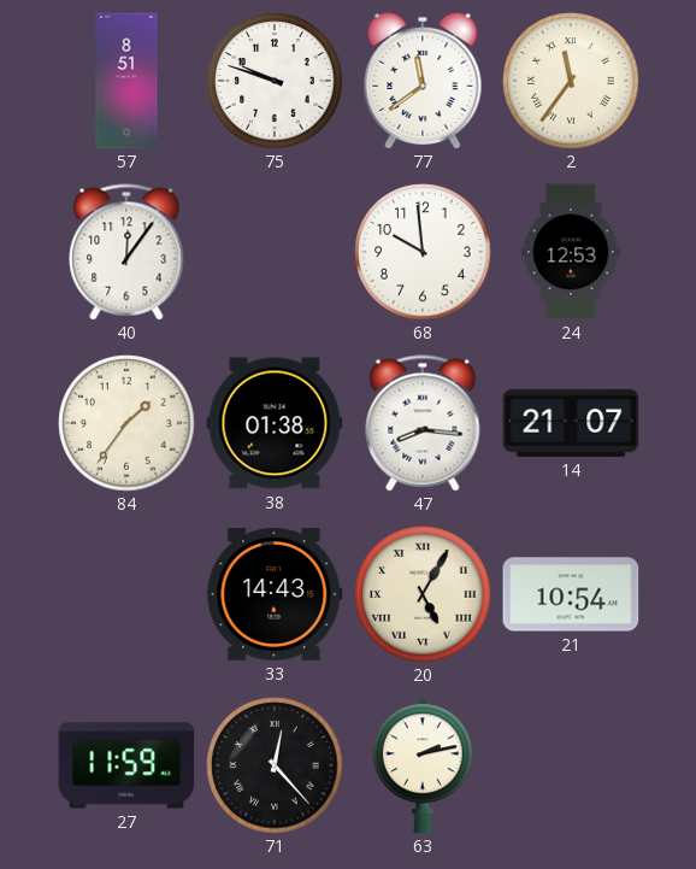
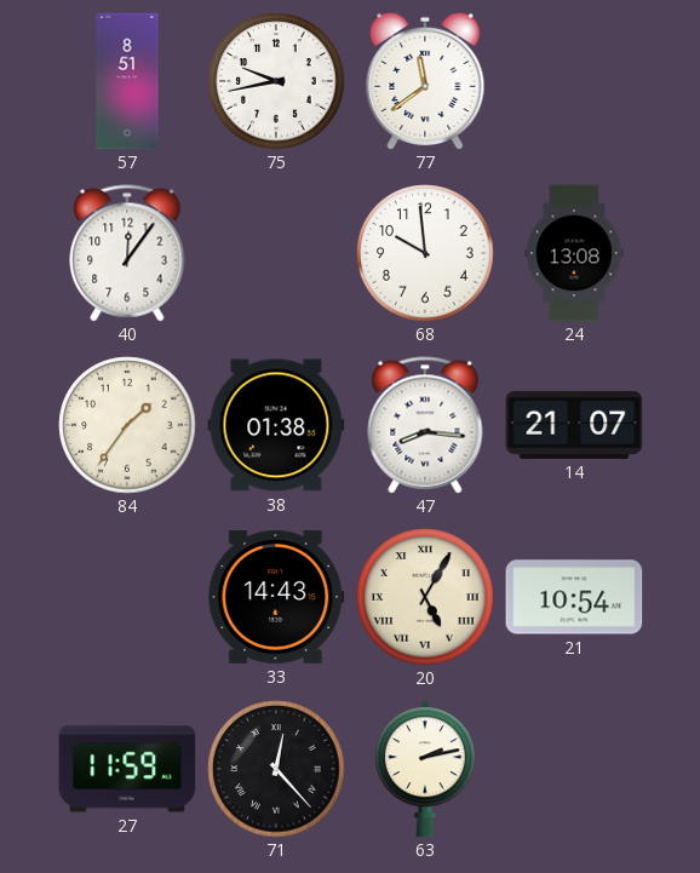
75: 9:48 -> 9:43
2: 11:36 -> none
24: 12:53 -> 13:08
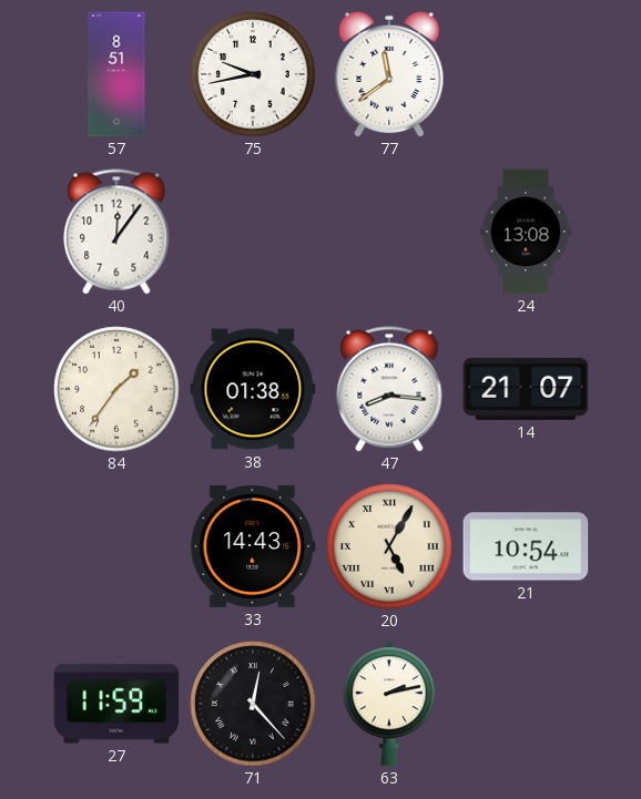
68: 9:59 -> none
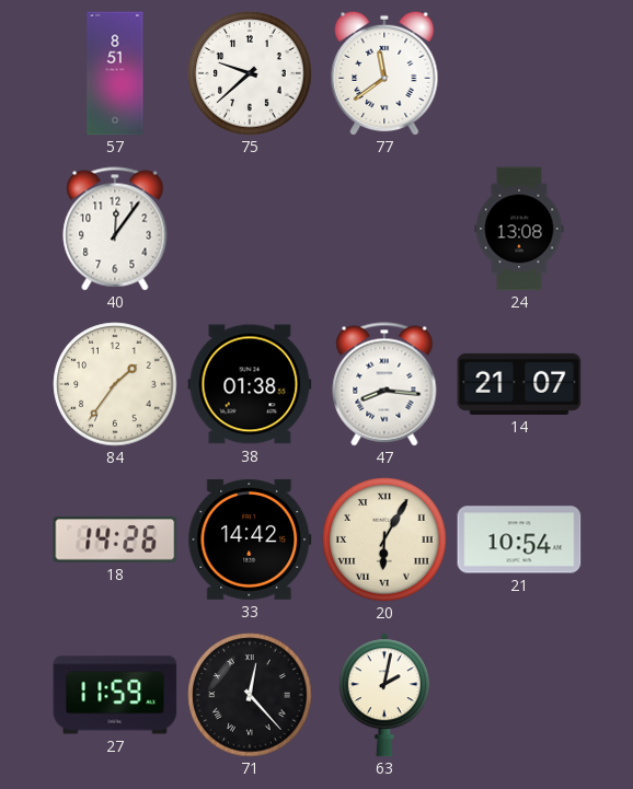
75: 9:43 -> 9:38
18: none -> 14:26
33: 14:43 -> 14:42
20: 5:05 -> 6:05
63: 2:13 -> 2:02
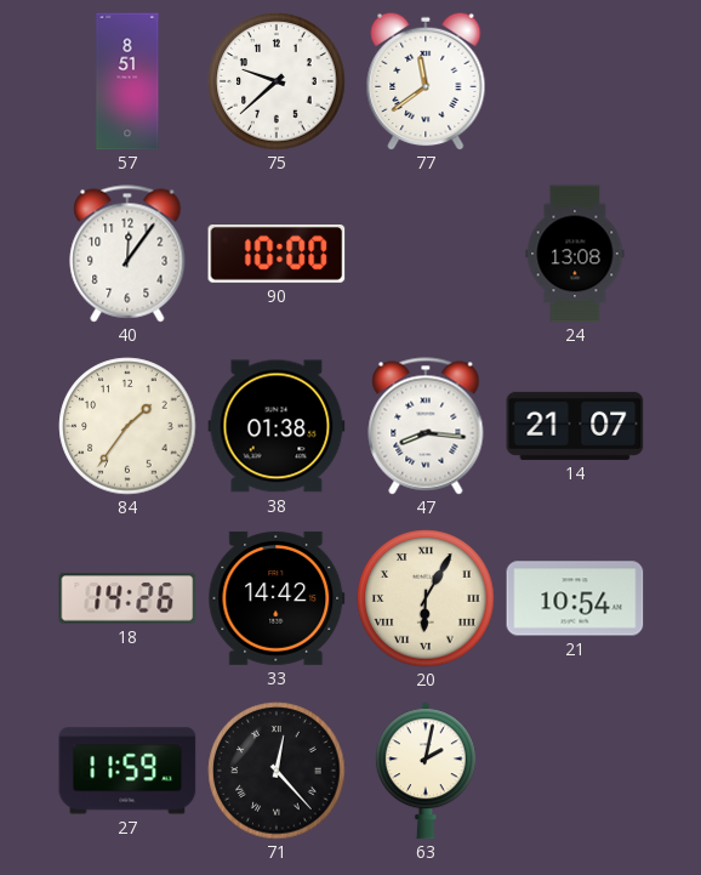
90: none -> 10:00
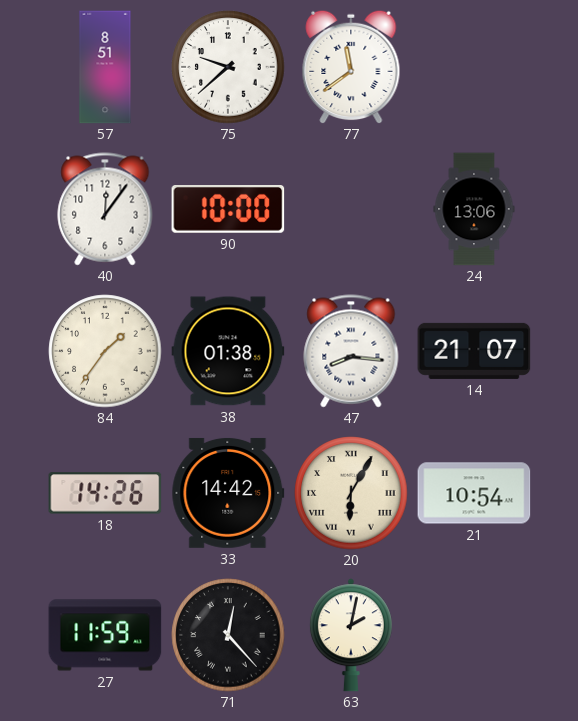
24: 13:08 -> 13:06
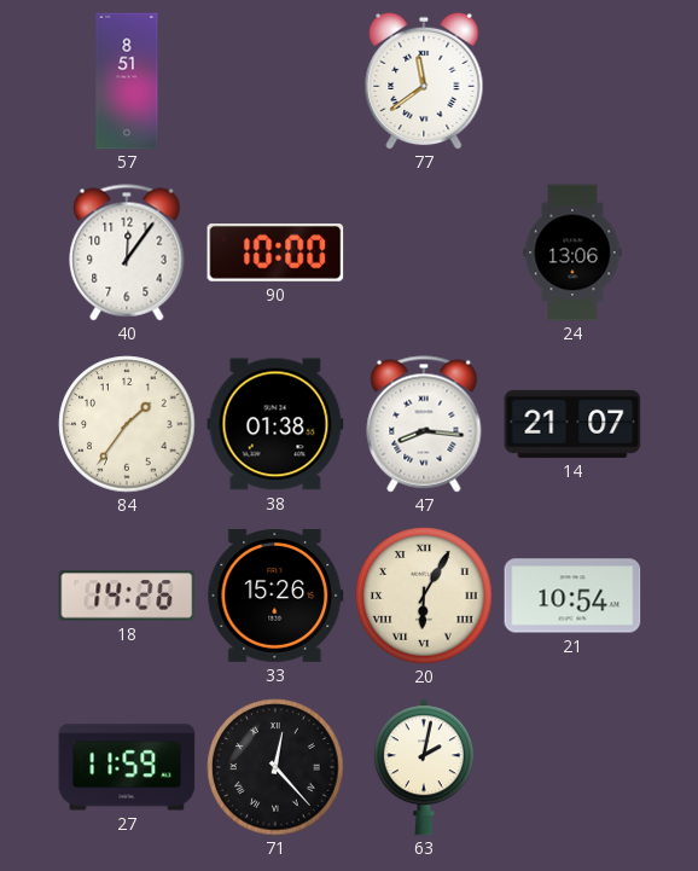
75: 9:38 -> none
33: 14:42 -> 15:26
